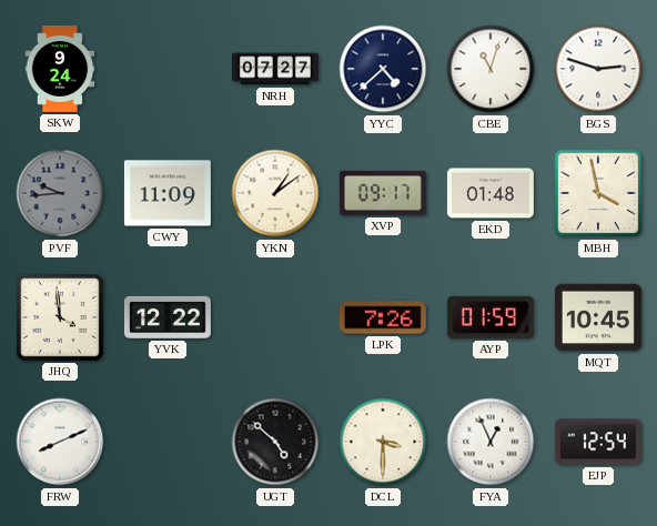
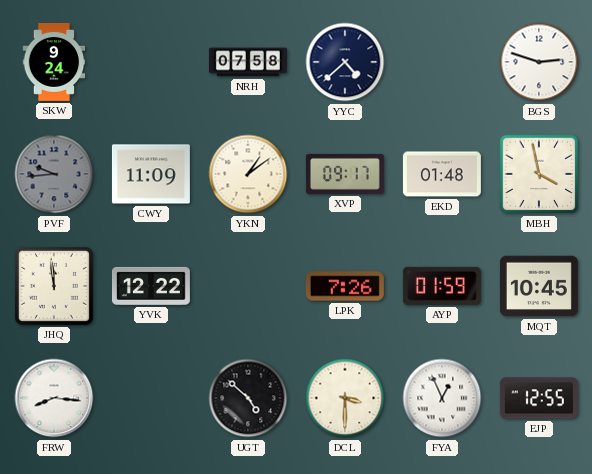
NRH: 07:27 -> 07:58
CBE: 11:03 -> none
JHQ: 3:59 -> 11:59
FRW: 8:11 -> 8:16
EJP: 12:54 -> 12:55
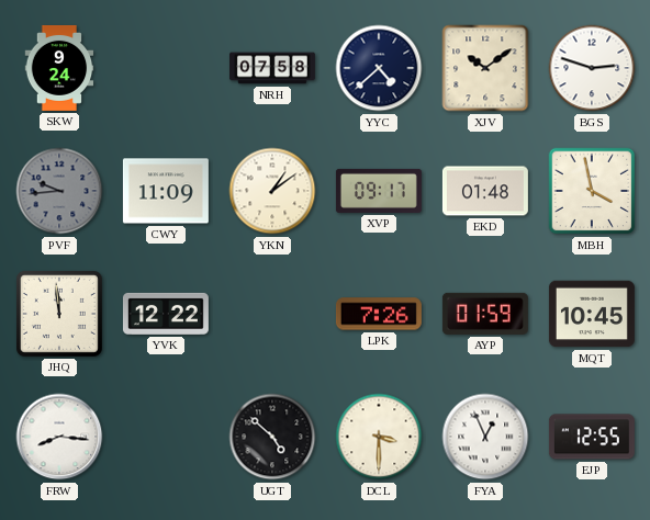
XJV: none -> 10:09
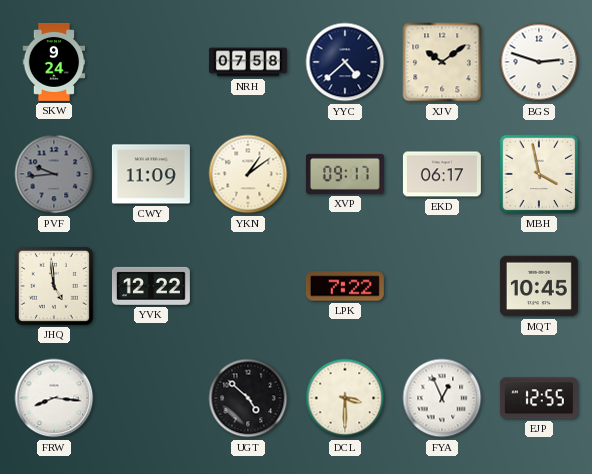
EKD: 01:48 -> 06:17
JHQ: 11:59 -> 4:59
LPK: 7:26 -> 7:22
AYP: 01:59 -> none
